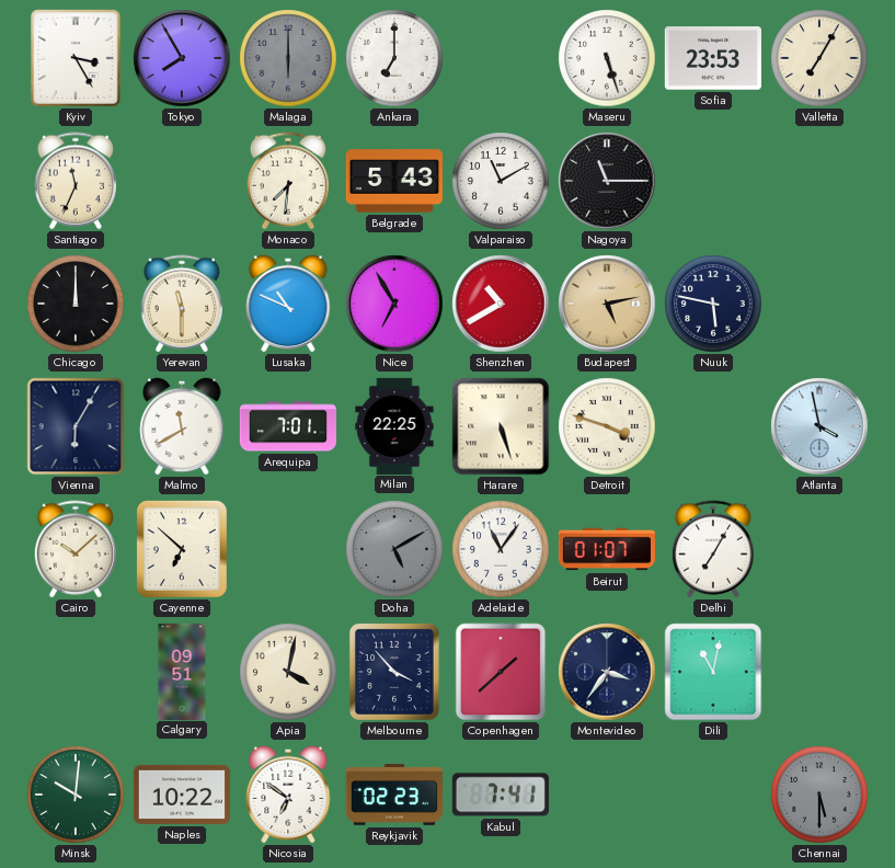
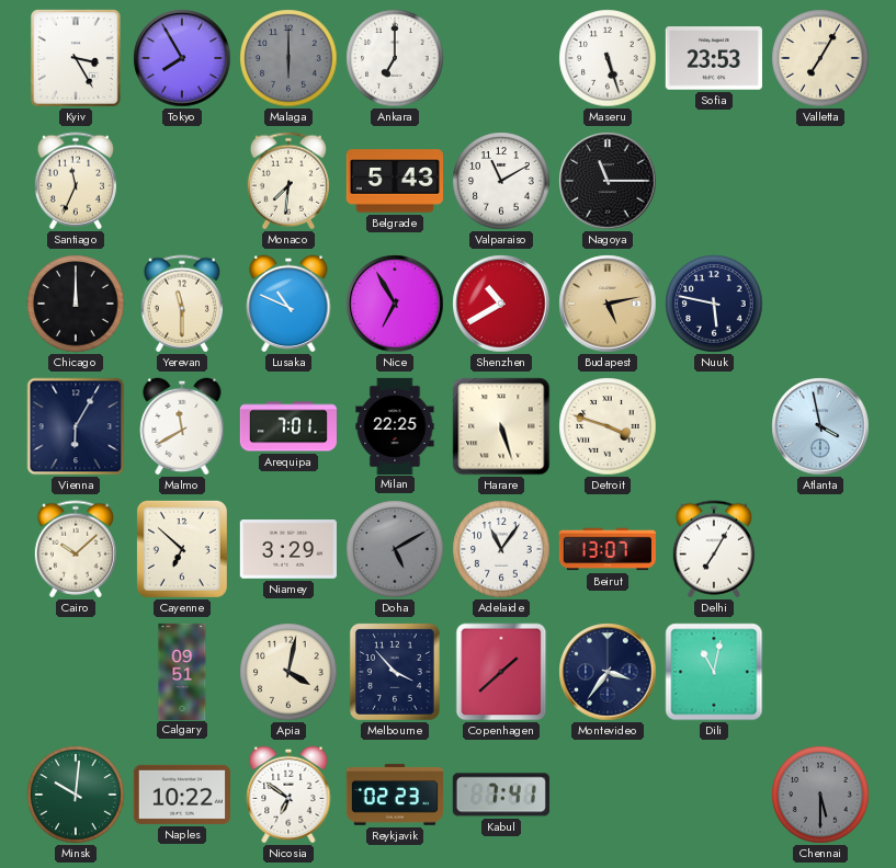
Niamey: none -> 3:29
Beirut: 01:07 -> 13:07
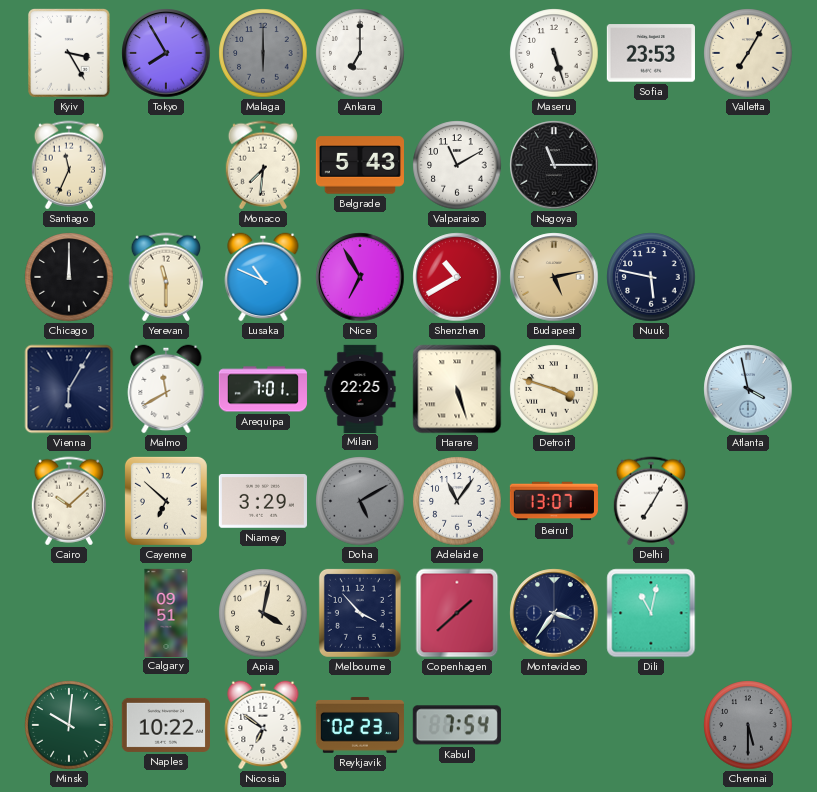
Kabul: 7:41 -> 7:54
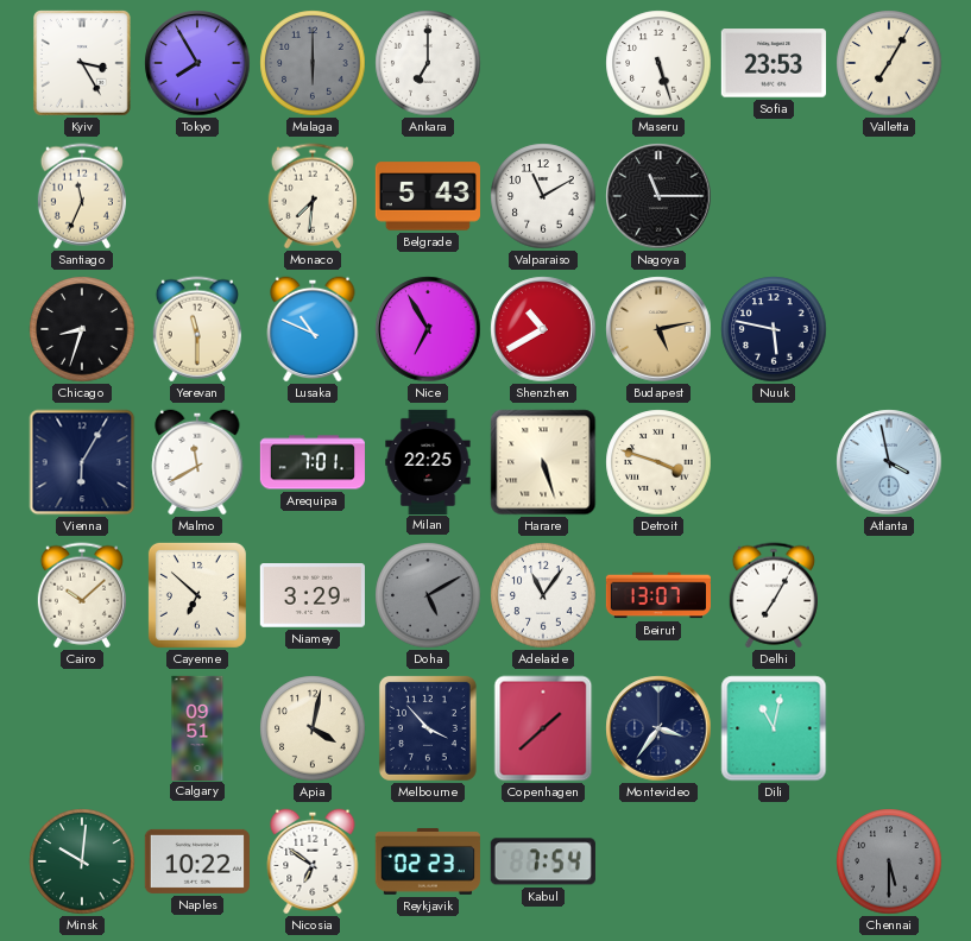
Chicago: 12:00 -> 8:33
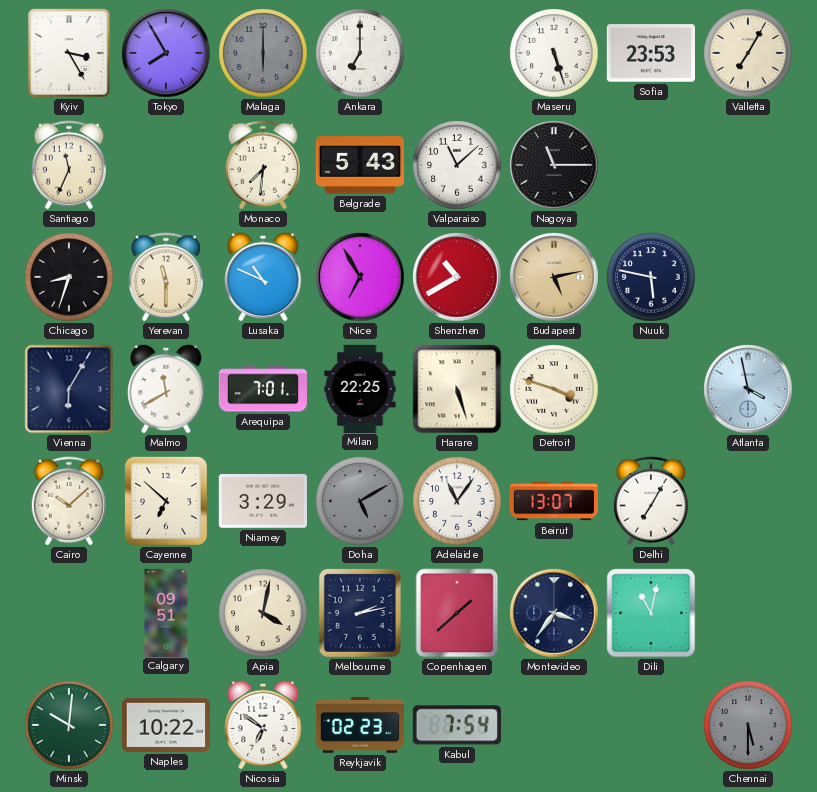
Valparaiso: 11:10 -> 11:08
Melbourne: 3:53 -> 2:13
